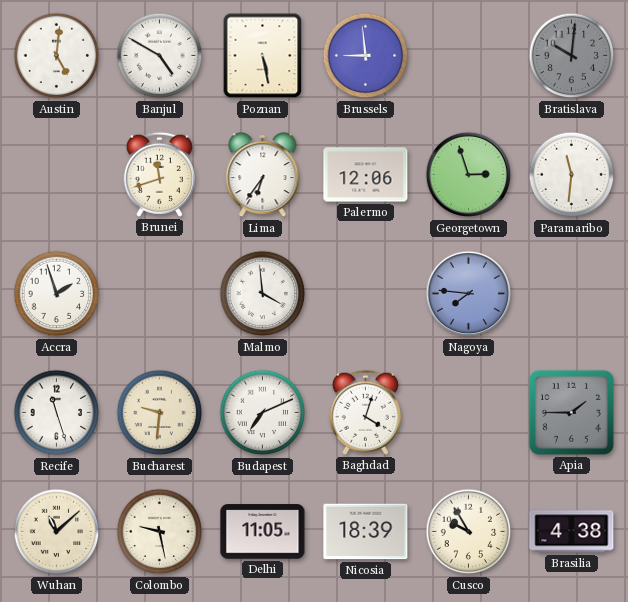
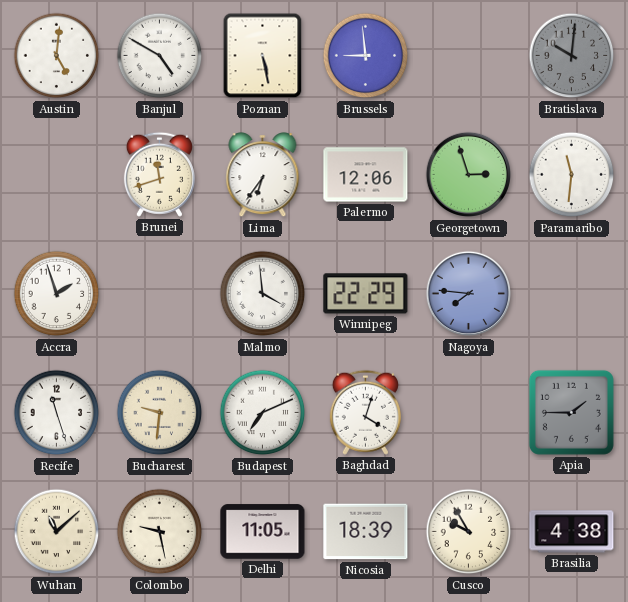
Winnipeg: none -> 22:29
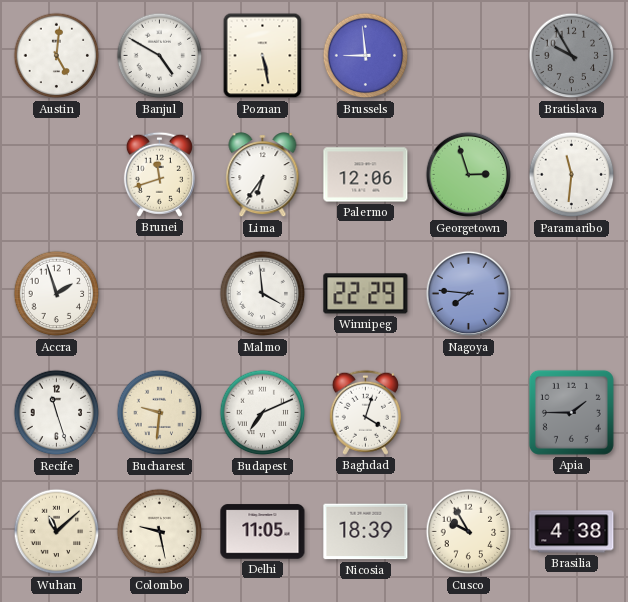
Bratislava: 10:01 -> 9:55
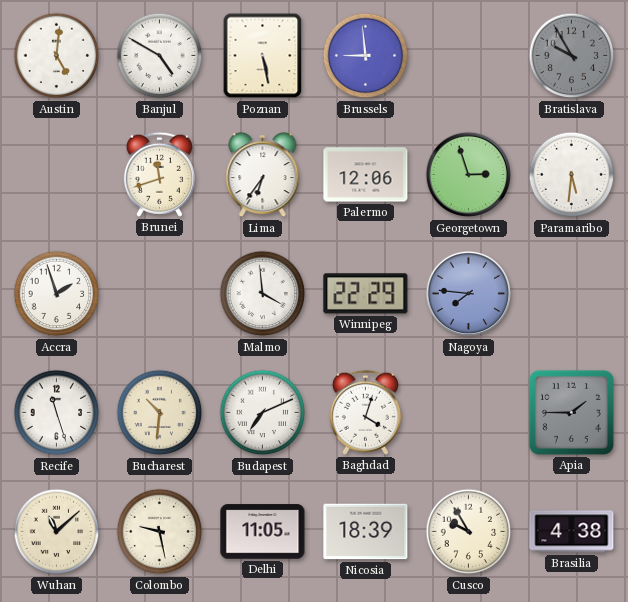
Paramaribo: 11:31 -> 5:31
Bucharest: 9:31 -> 10:31
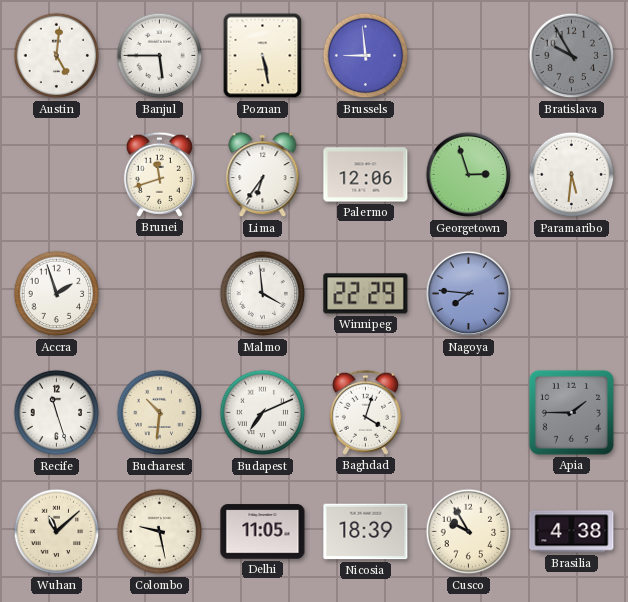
Banjul: 4:50 -> 5:45
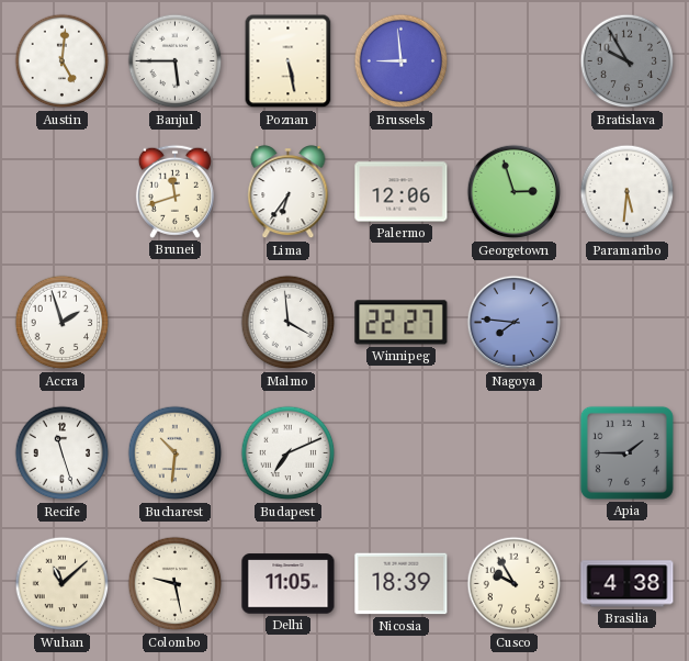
Winnipeg: 22:29 -> 22:27
Baghdad: 4:03 -> none
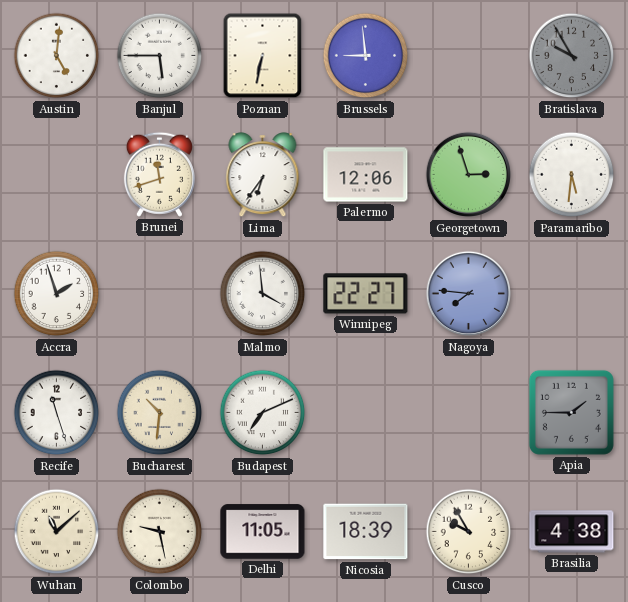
Poznan: 5:28 -> 6:32
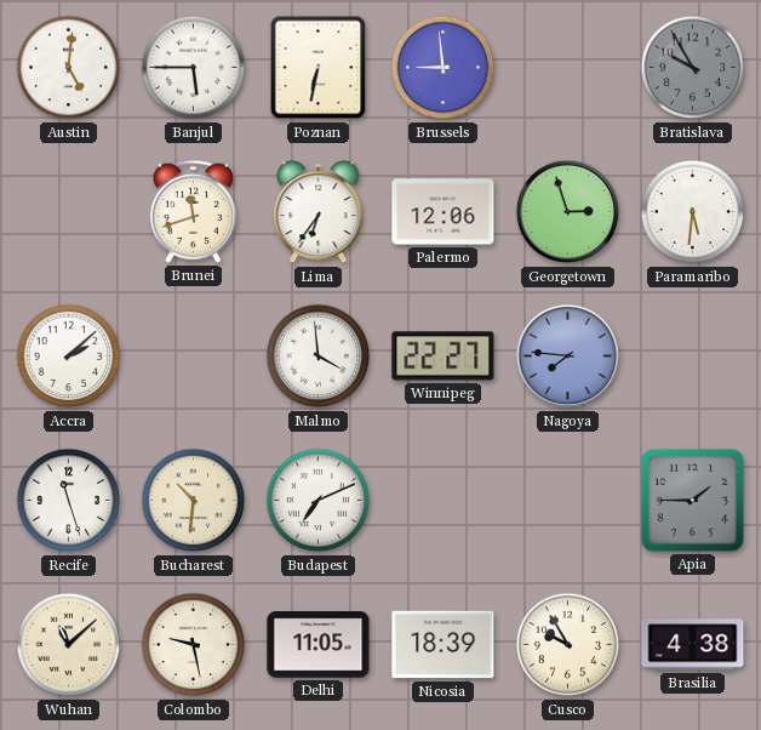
Accra: 1:57 -> 2:08
